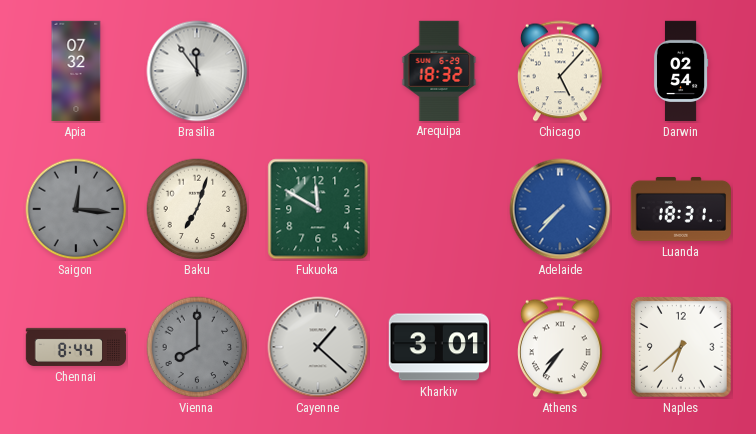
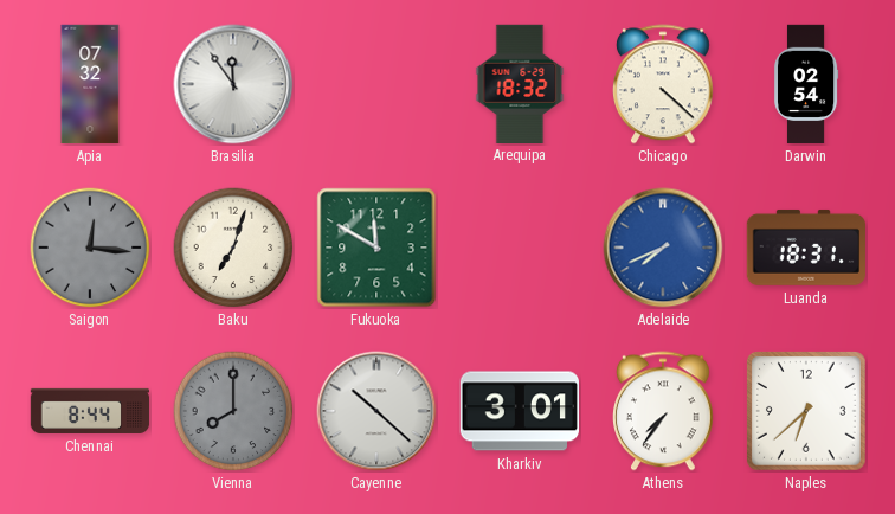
Chicago: 5:07 -> 4:22
Adelaide: 7:37 -> 7:41
Cayenne: 1:22 -> 10:22
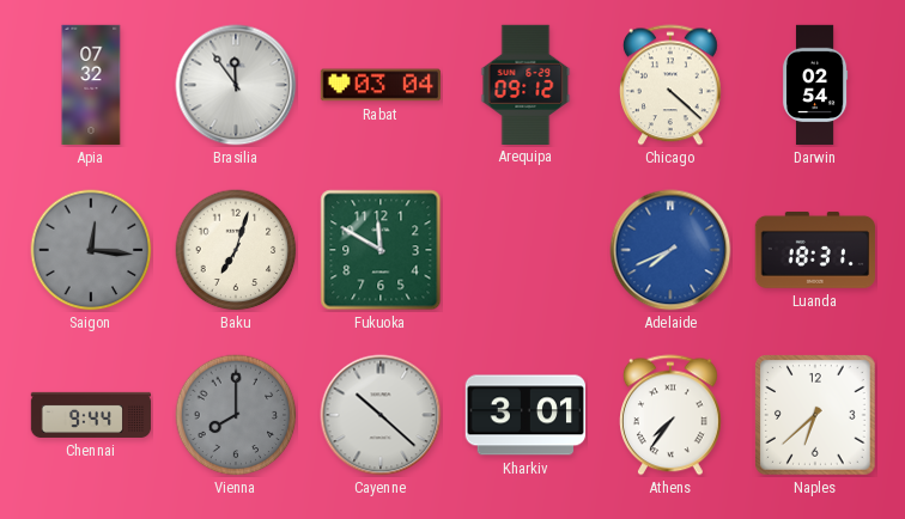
Rabat: none -> 03:04
Arequipa: 18:32 -> 09:12
Chennai: 8:44 -> 9:44
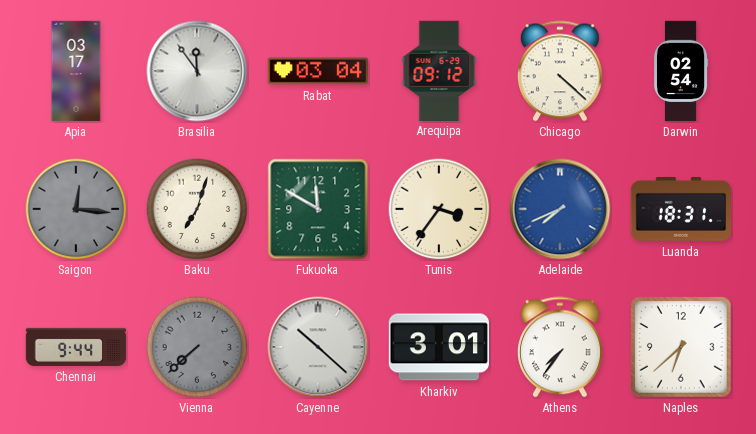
Apia: 07:32 -> 03:17
Tunis: none -> 3:36
Vienna: 8:00 -> 7:38
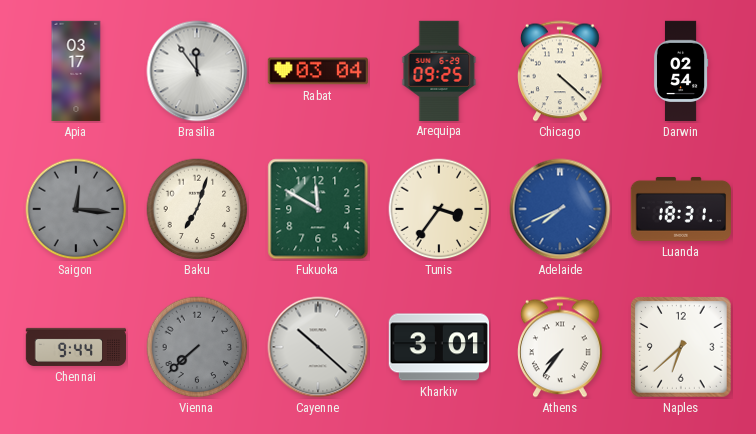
Arequipa: 09:12 -> 09:25
